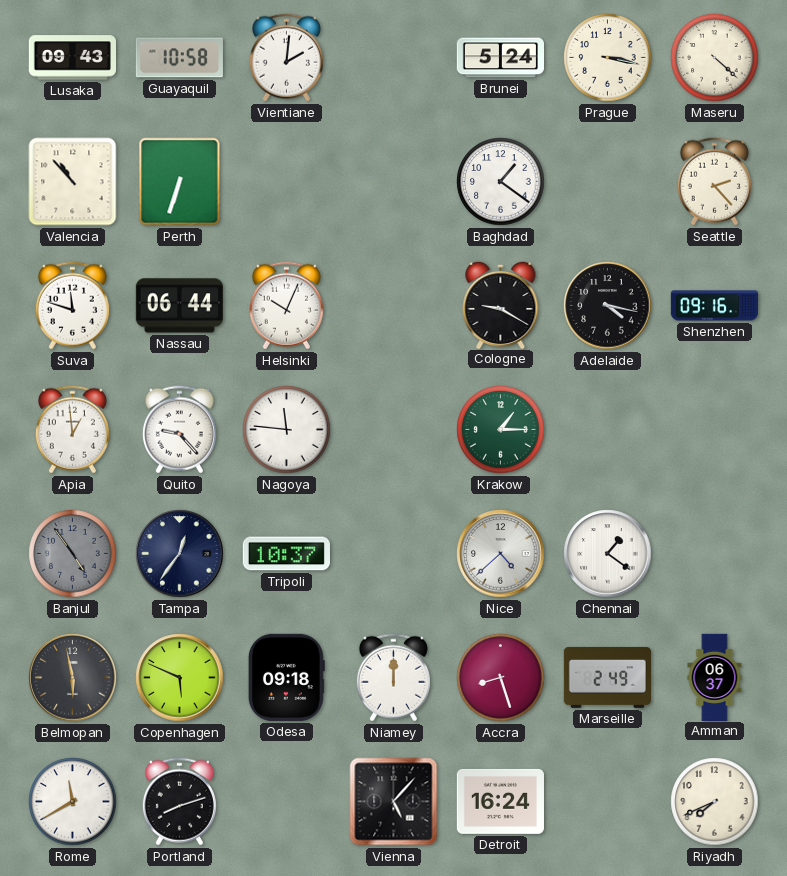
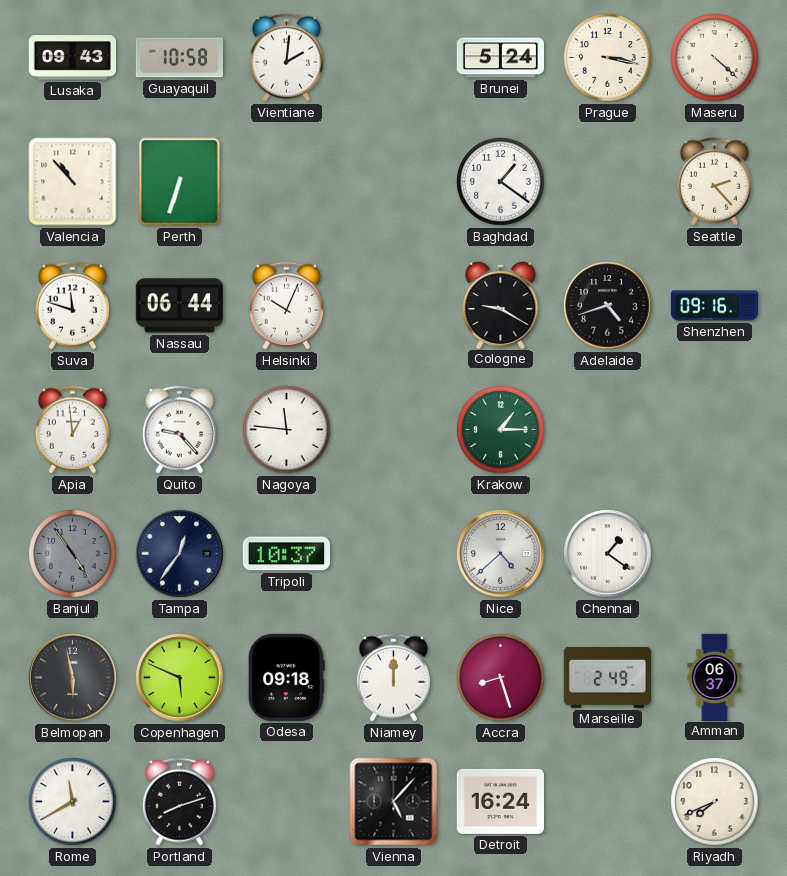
Adelaide: 4:17 -> 4:42
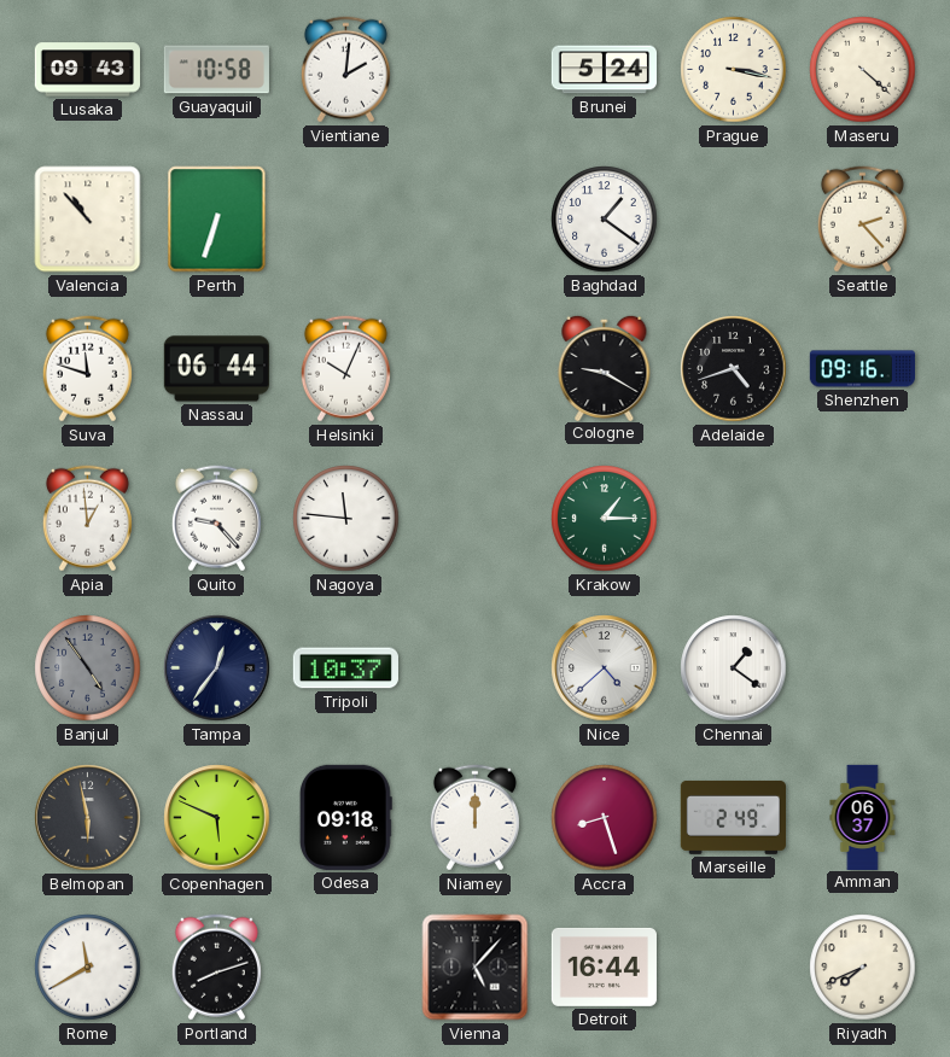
Detroit: 16:24 -> 16:44
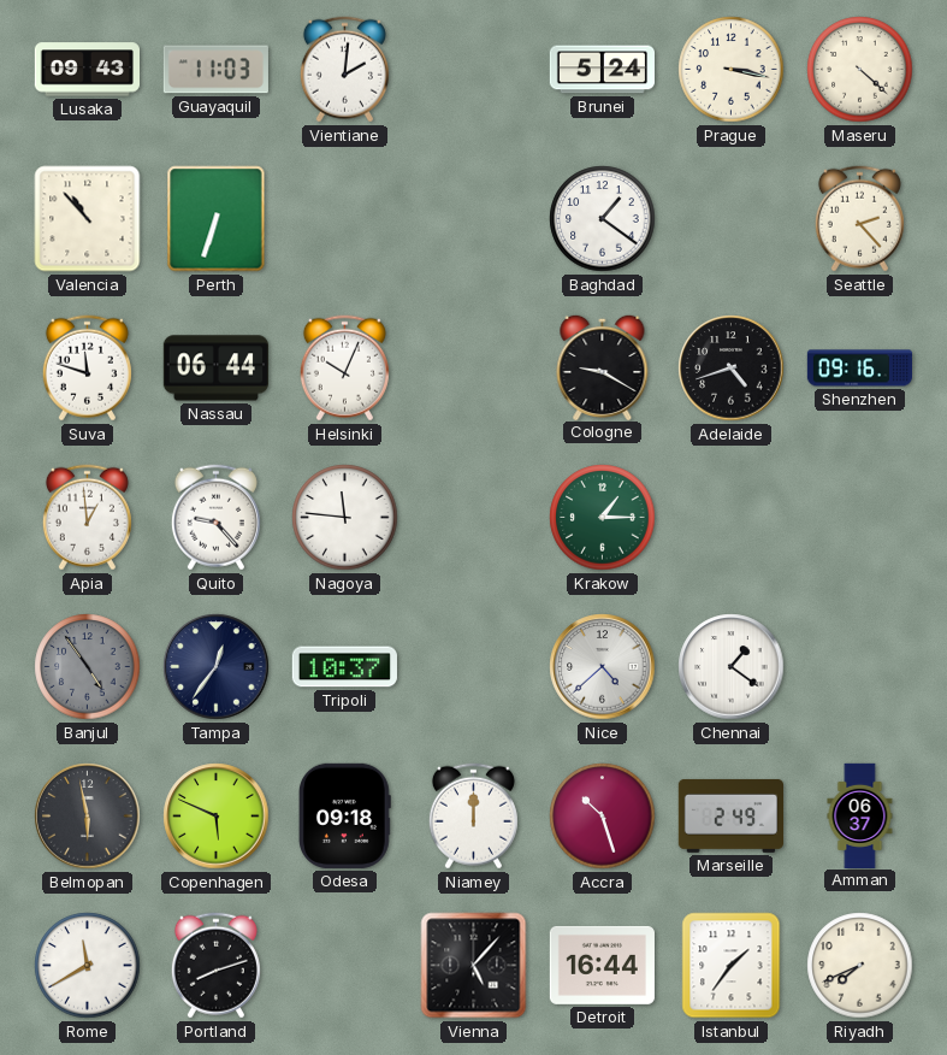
Guayaquil: 10:58 -> 11:03
Accra: 8:27 -> 10:27
Istanbul: none -> 1:36
